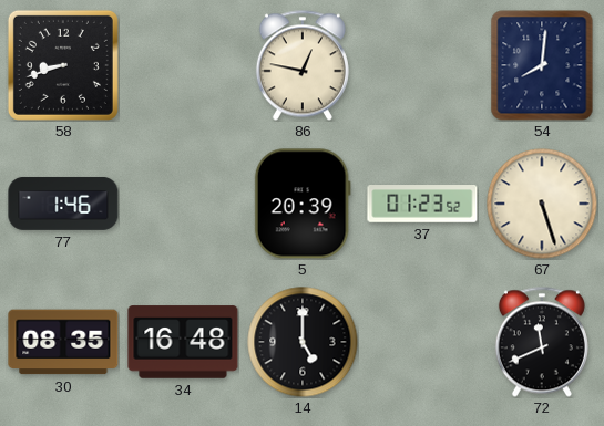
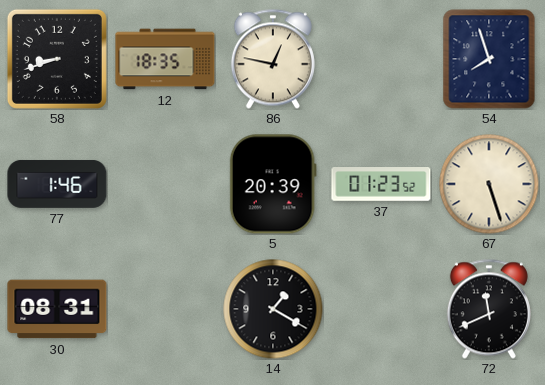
12: none -> 18:35
54: 8:01 -> 7:57
30: 08:35 -> 08:31
34: 16:48 -> none
14: 5:00 -> 1:20
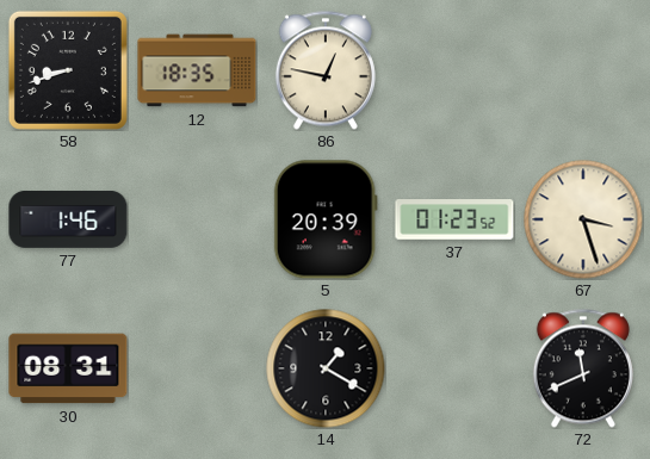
54: 7:57 -> none
67: 5:27 -> 3:27
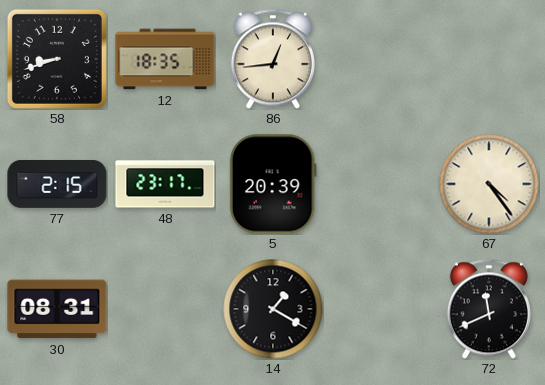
86: 12:47 -> 12:44
77: 1:46 -> 2:15
48: none -> 23:17
37: 01:23 -> none
67: 3:27 -> 4:24
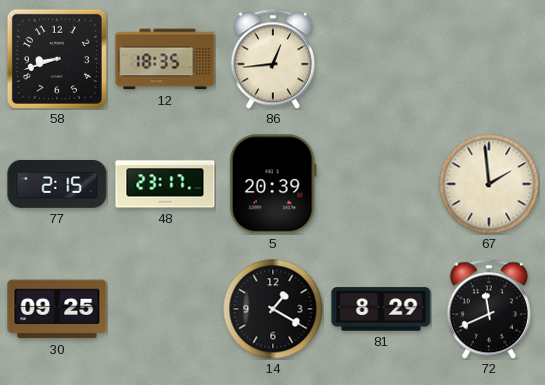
67: 4:24 -> 1:59
30: 08:31 -> 09:25
81: none -> 8:29
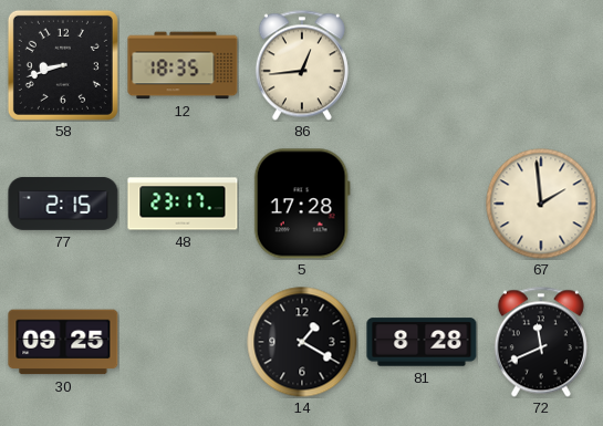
5: 20:39 -> 17:28
81: 8:29 -> 8:28
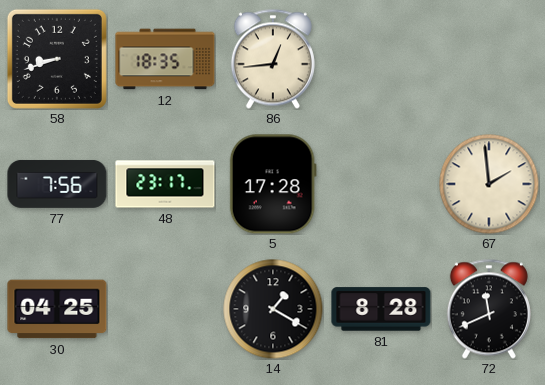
77: 2:15 -> 7:56
30: 09:25 -> 04:25
